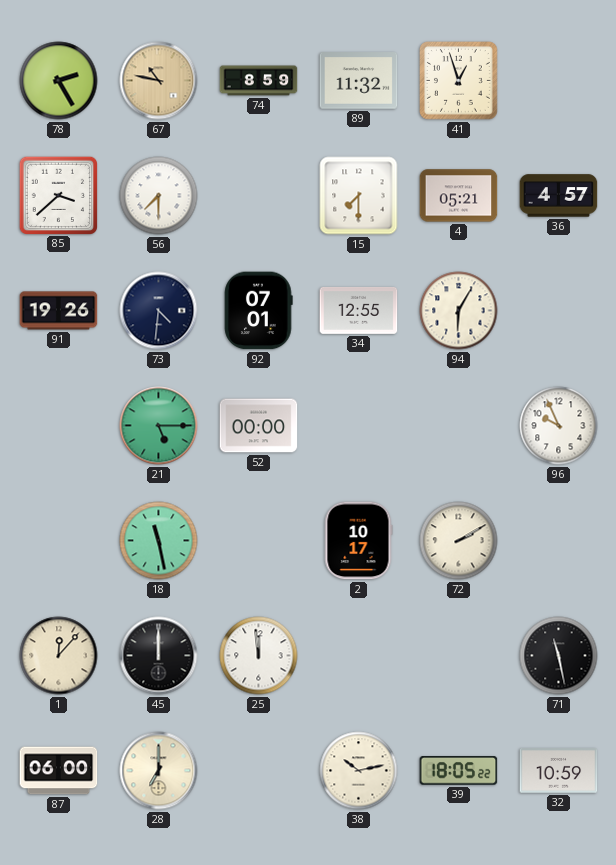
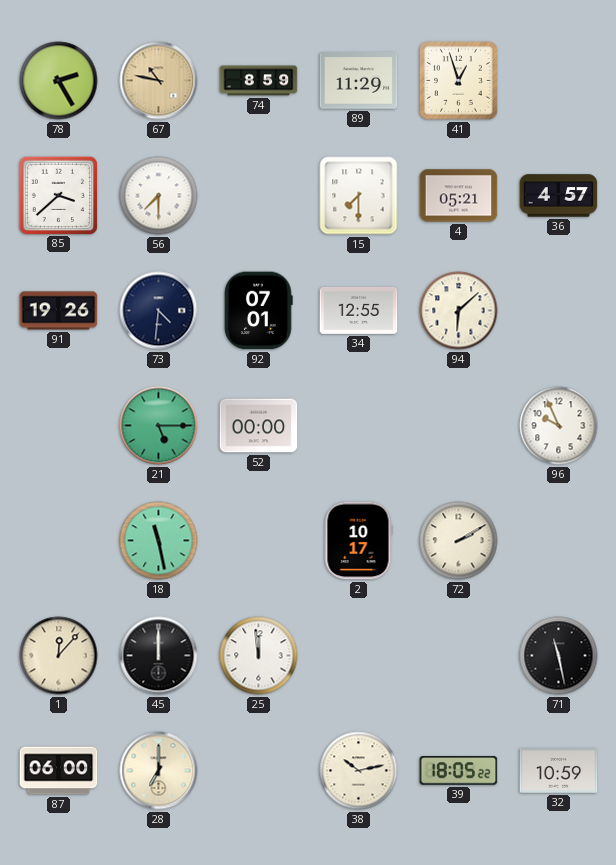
89: 11:32 -> 11:29
94: 6:05 -> 6:08
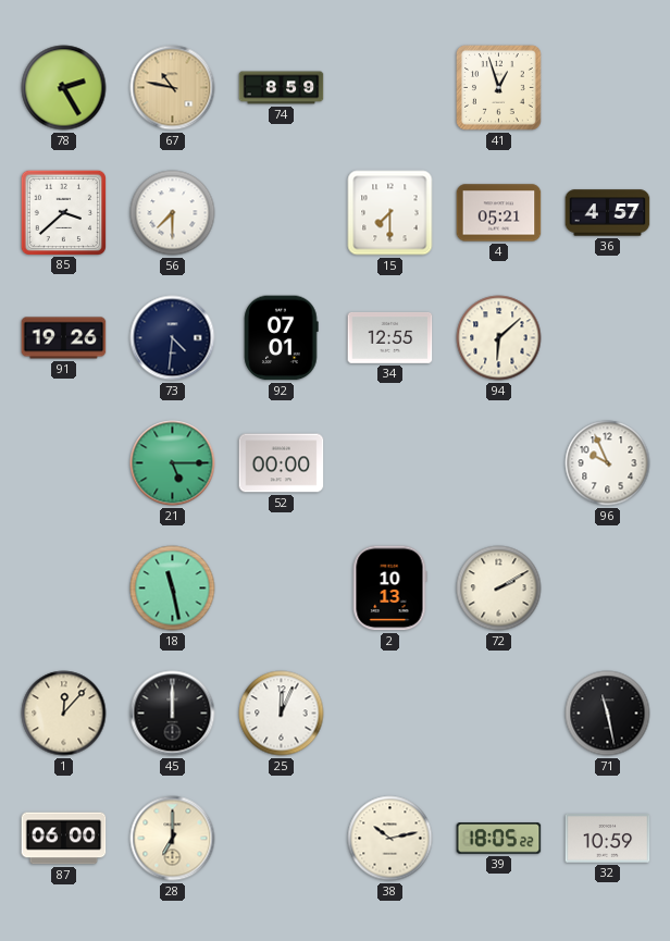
89: 11:29 -> none
2: 10:17 -> 10:13
25: 11:59 -> 12:04
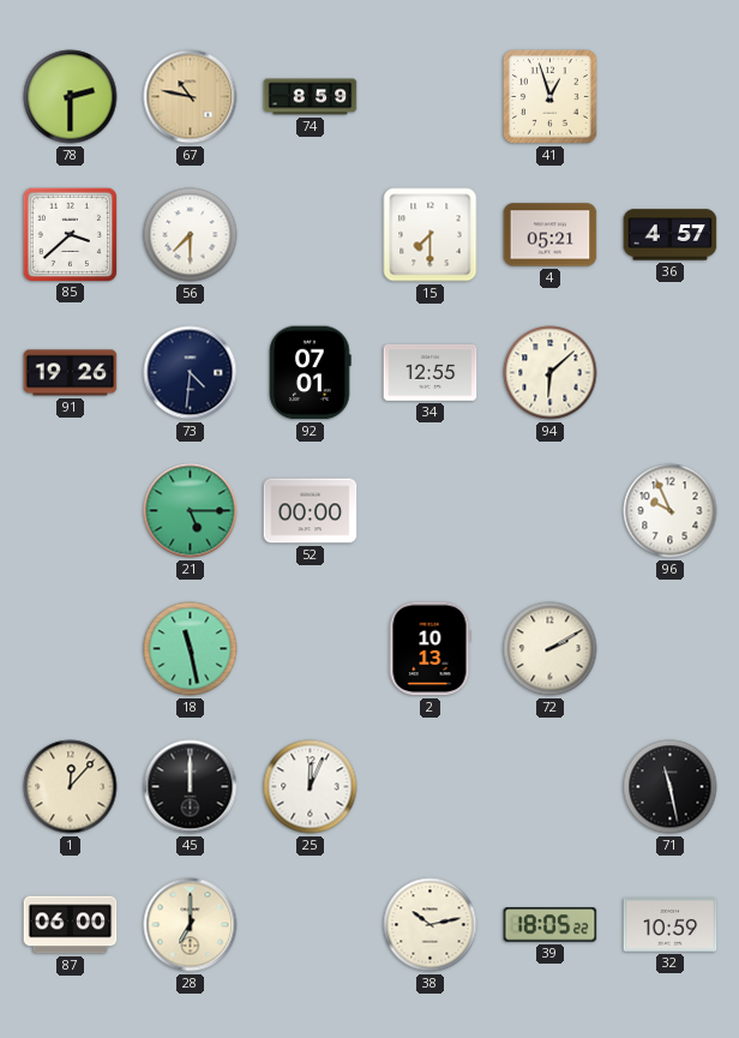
78: 2:25 -> 2:30
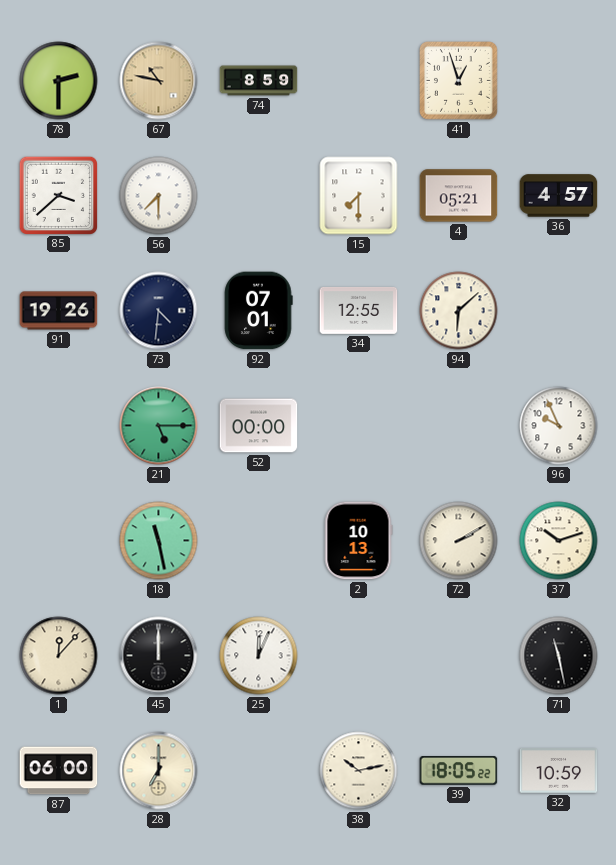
37: none -> 10:12
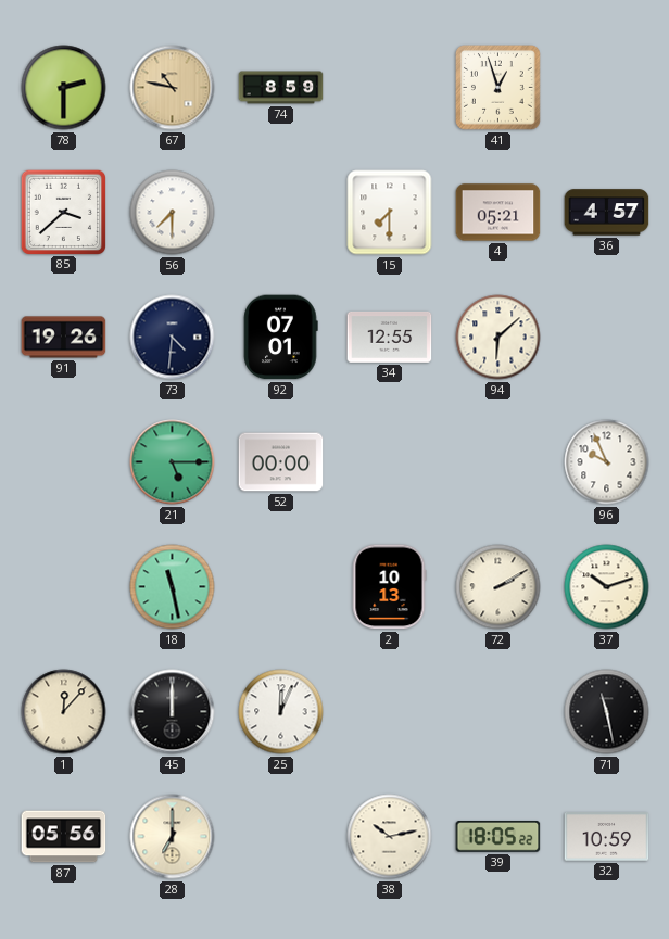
87: 06:00 -> 05:56
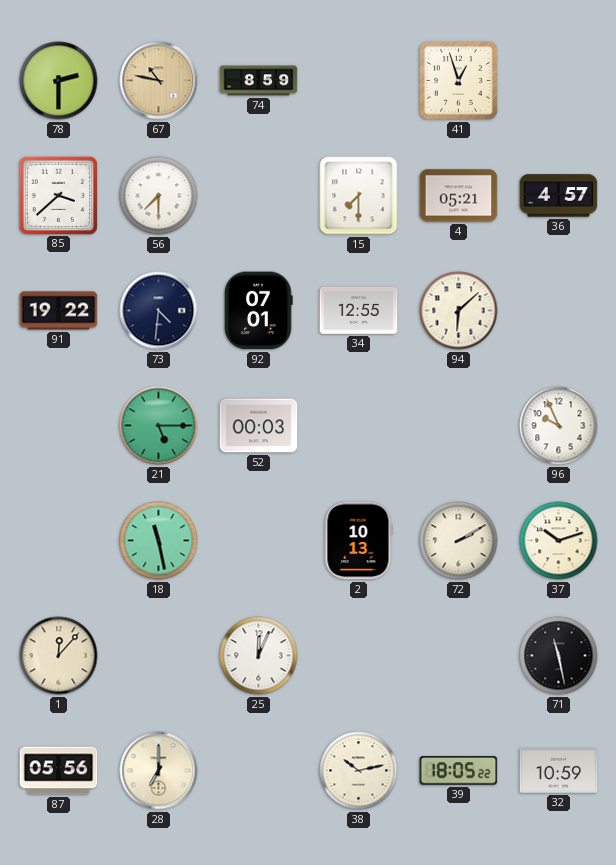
91: 19:26 -> 19:22
52: 00:00 -> 00:03
45: 12:00 -> none
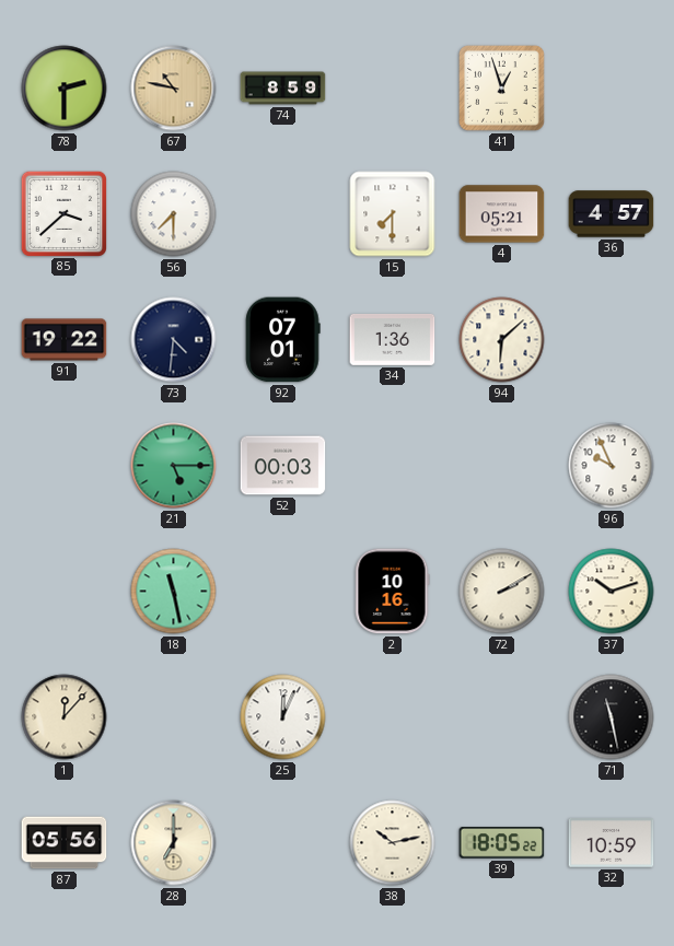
34: 12:55 -> 1:36
2: 10:13 -> 10:16
